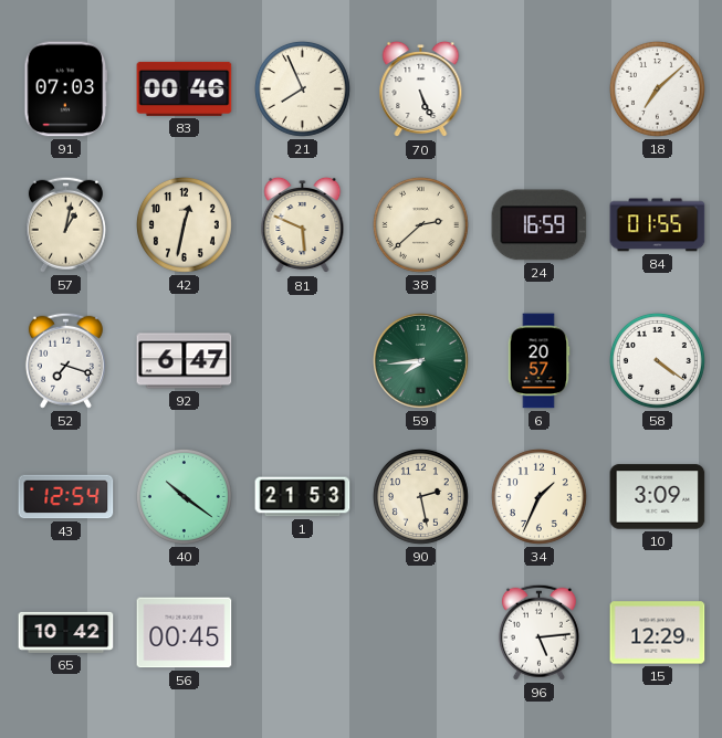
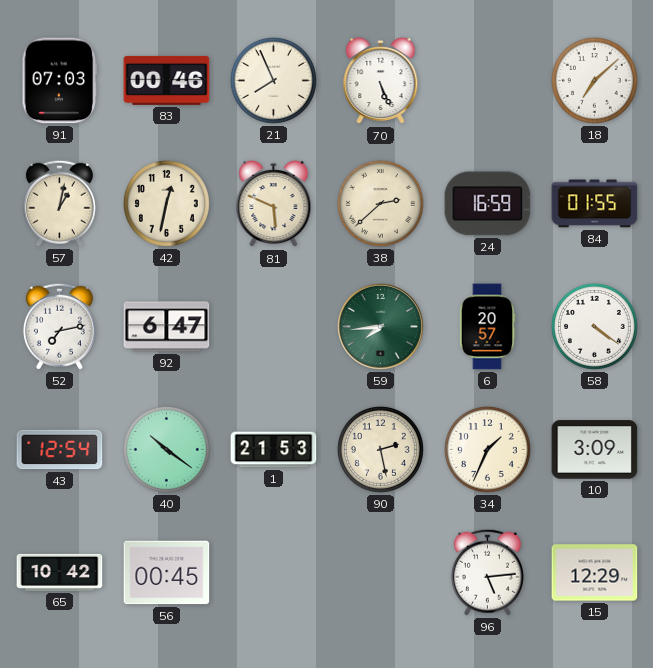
52: 7:18 -> 7:13
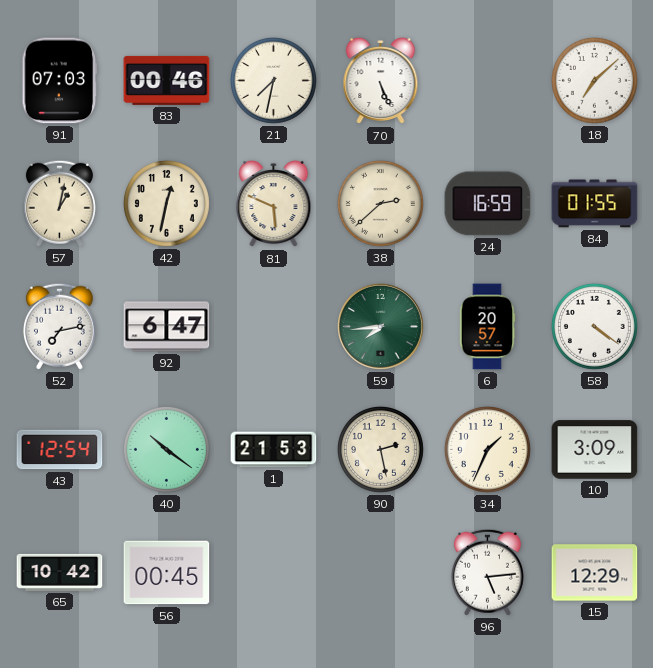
21: 7:56 -> 7:32
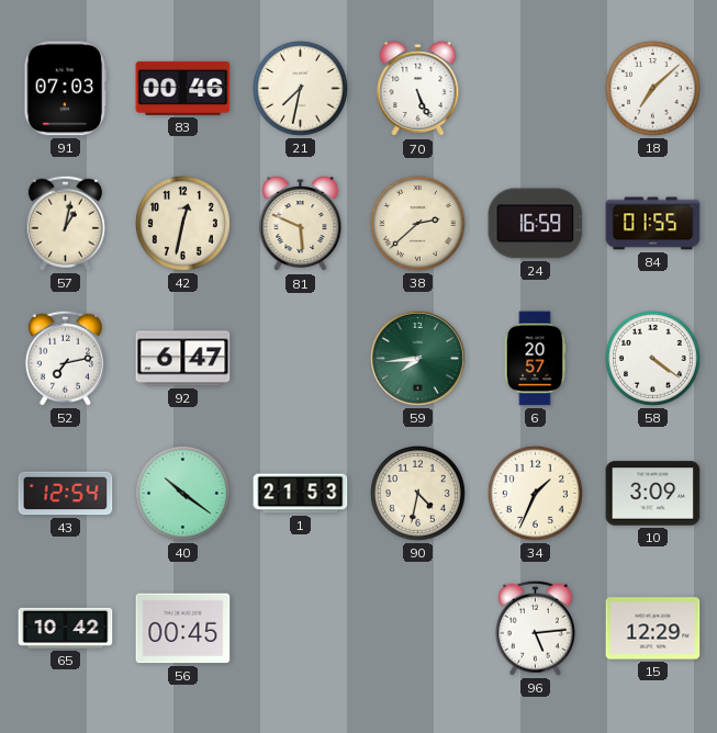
90: 2:28 -> 4:32
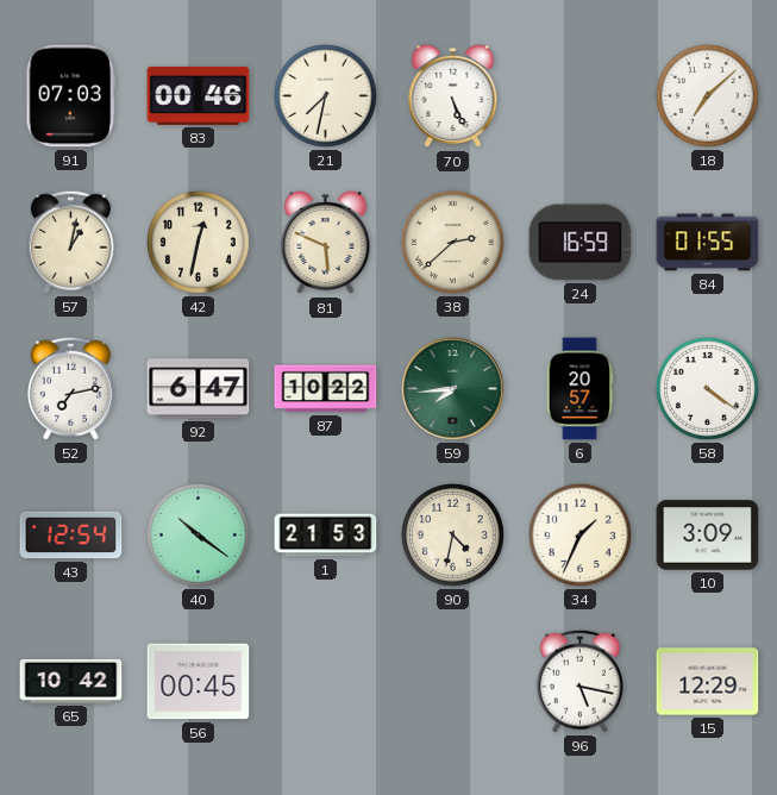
87: none -> 10:22
96: 5:14 -> 5:17
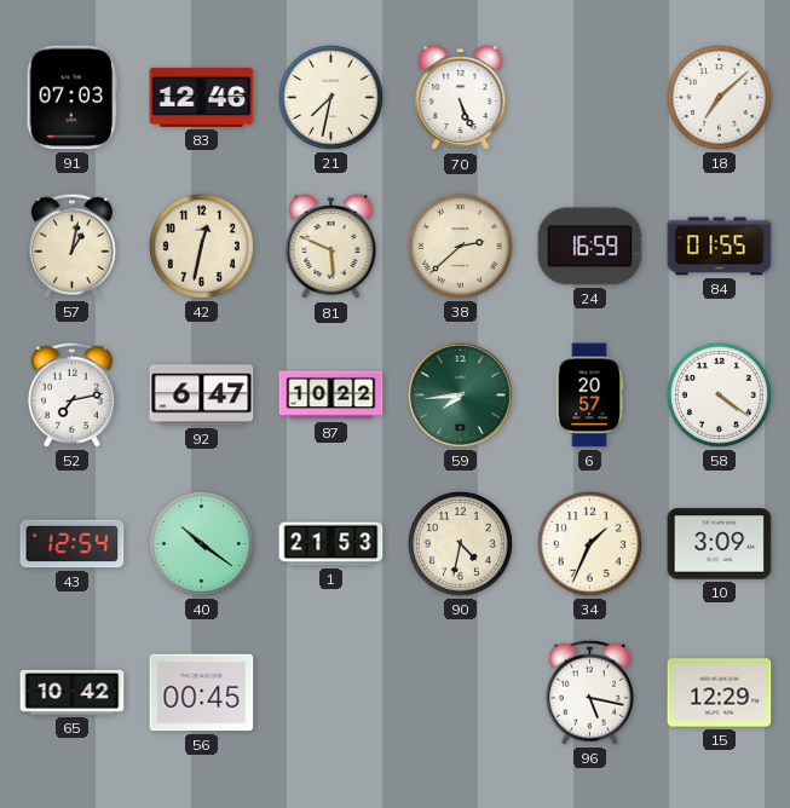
83: 00:46 -> 12:46
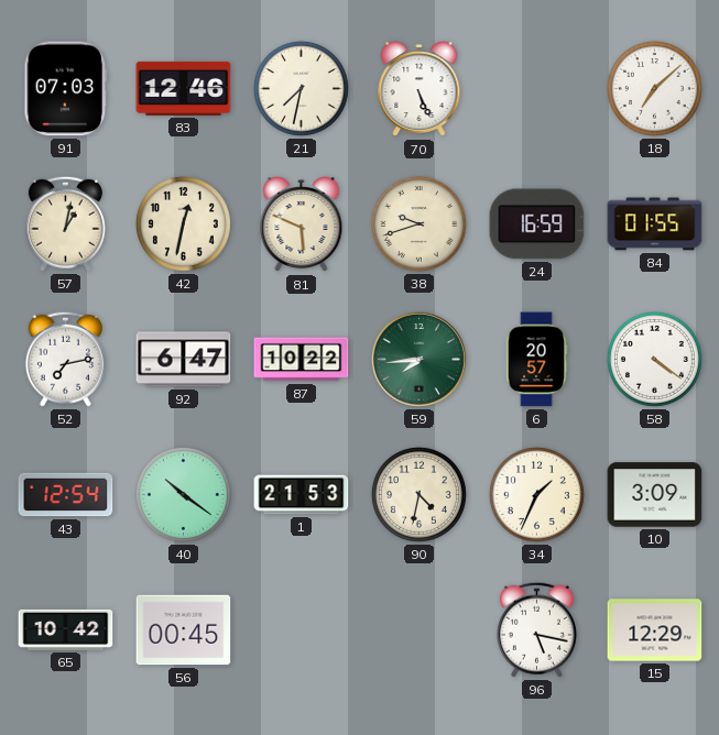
38: 2:38 -> 9:42
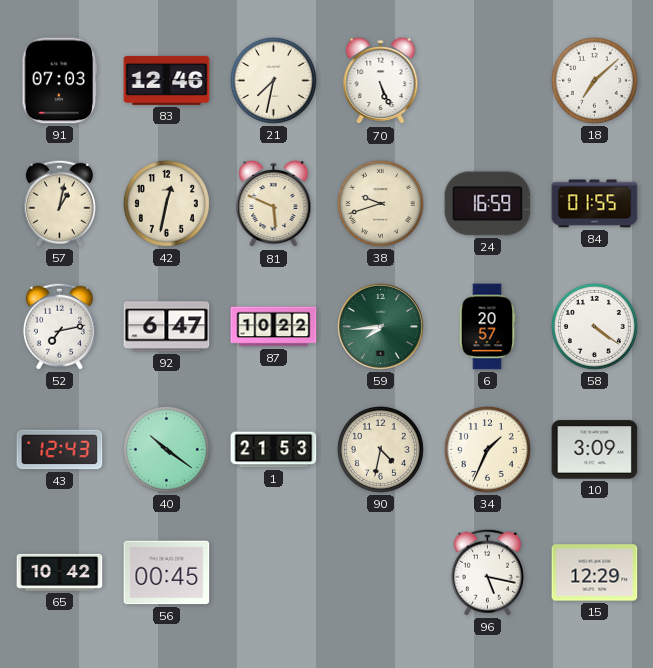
43: 12:54 -> 12:43
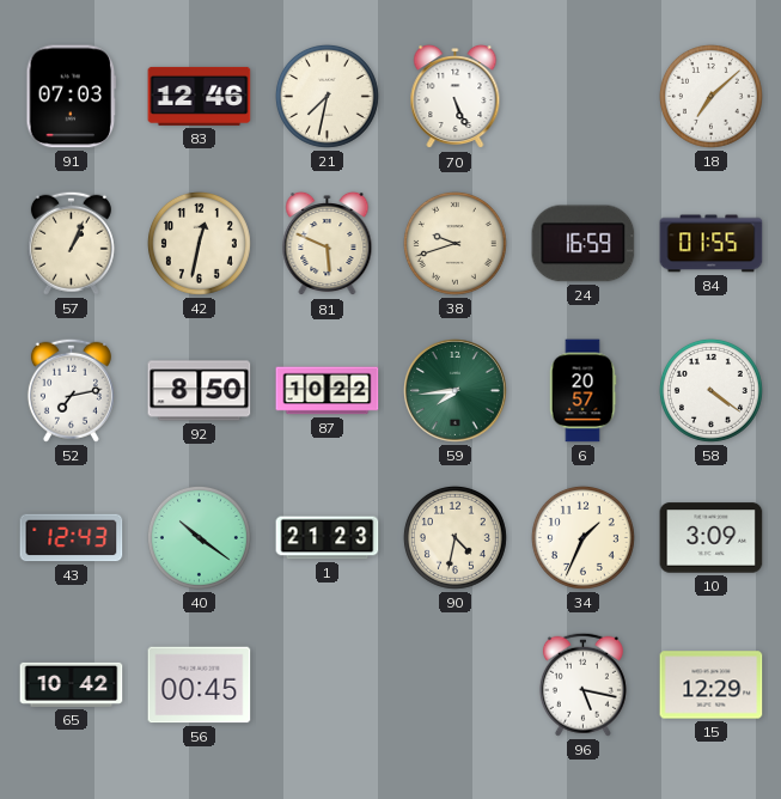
57: 1:02 -> 1:04
92: 6:47 -> 8:50
1: 21:53 -> 21:23
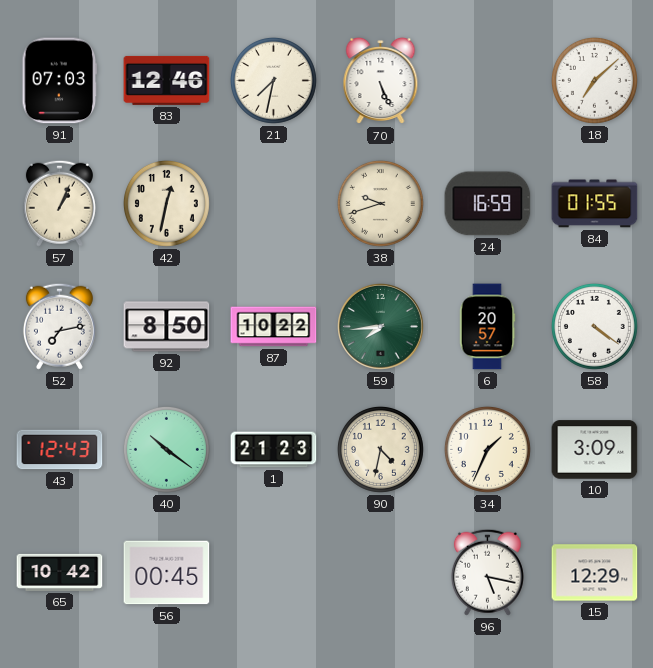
81: 5:49 -> none
